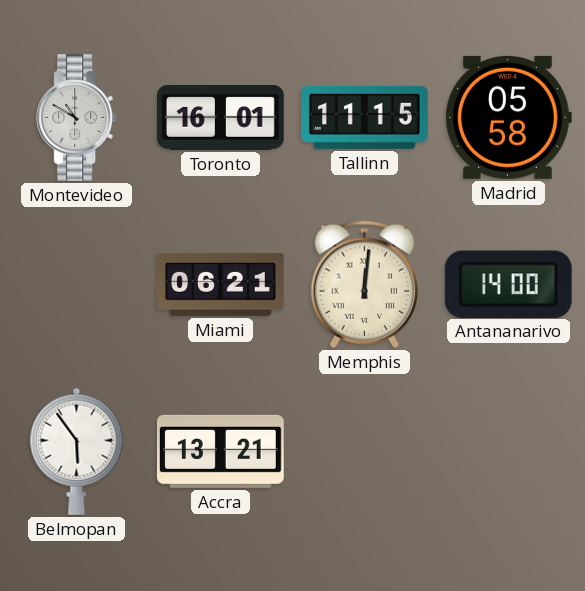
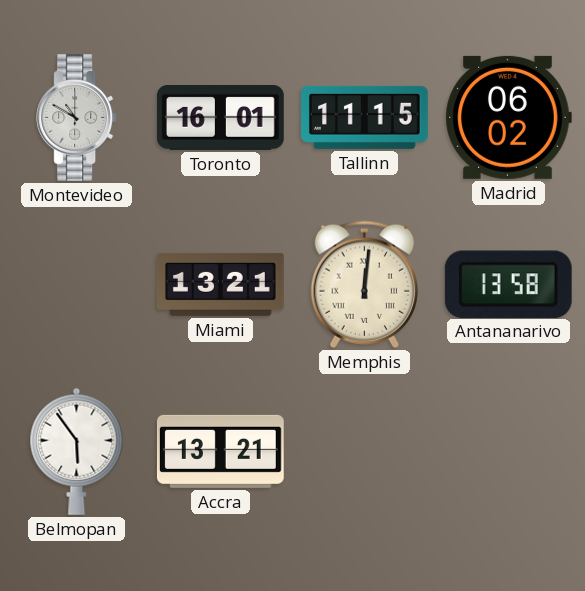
Madrid: 05:58 -> 06:02
Miami: 06:21 -> 13:21
Antananarivo: 14:00 -> 13:58
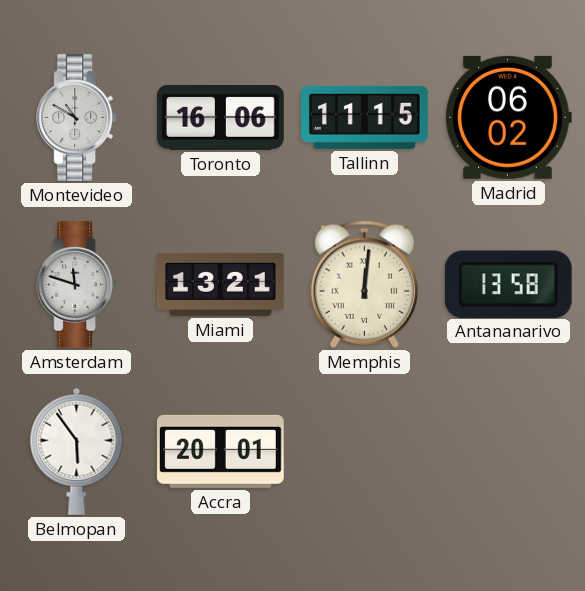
Toronto: 16:01 -> 16:06
Amsterdam: none -> 11:48
Accra: 13:21 -> 20:01
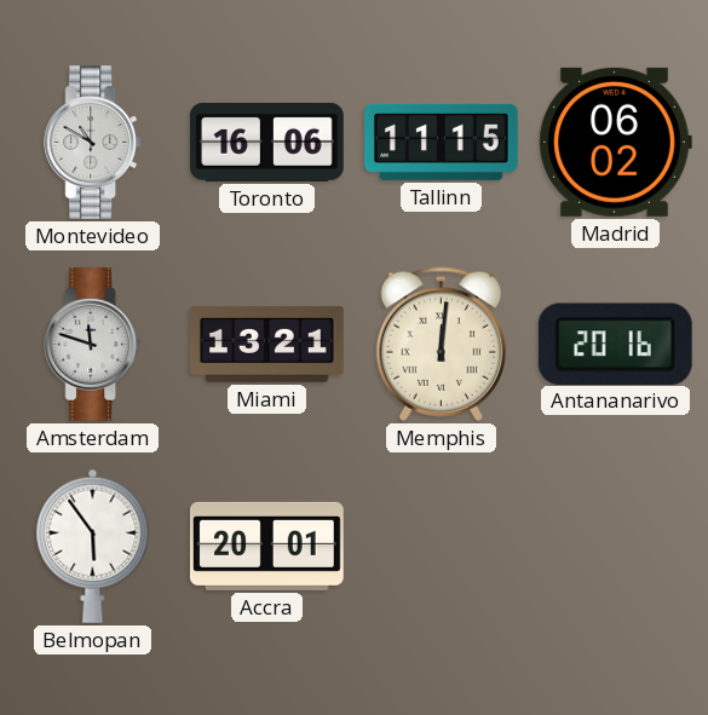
Antananarivo: 13:58 -> 20:16
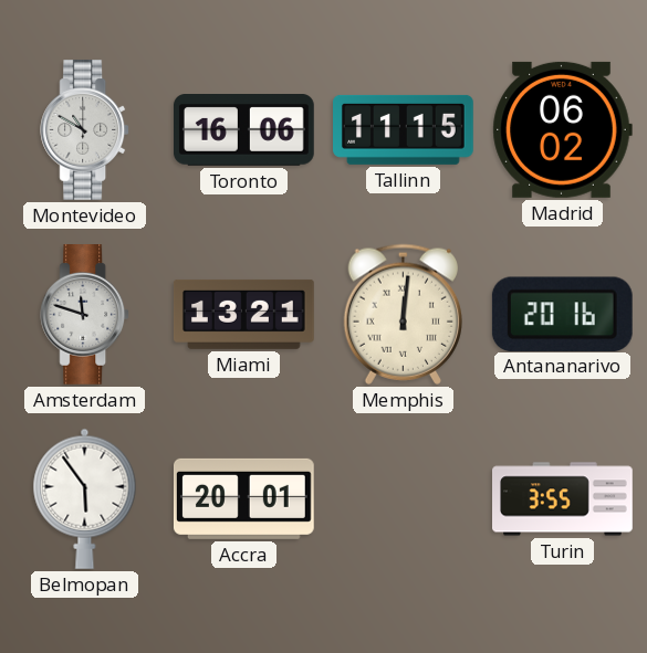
Turin: none -> 3:55
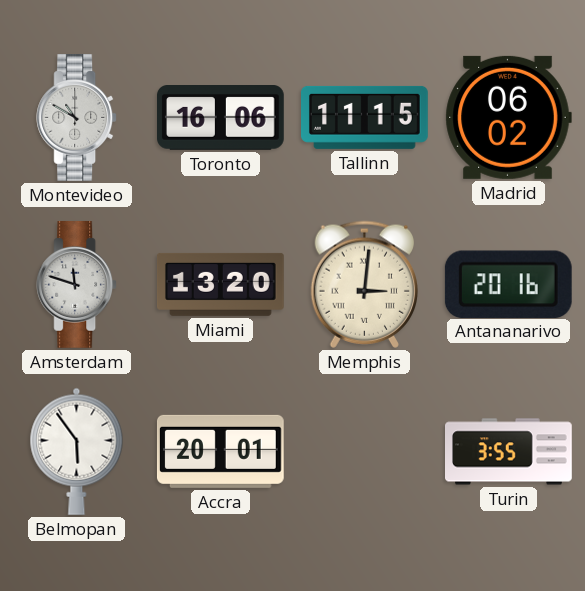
Miami: 13:21 -> 13:20
Memphis: 12:01 -> 3:01
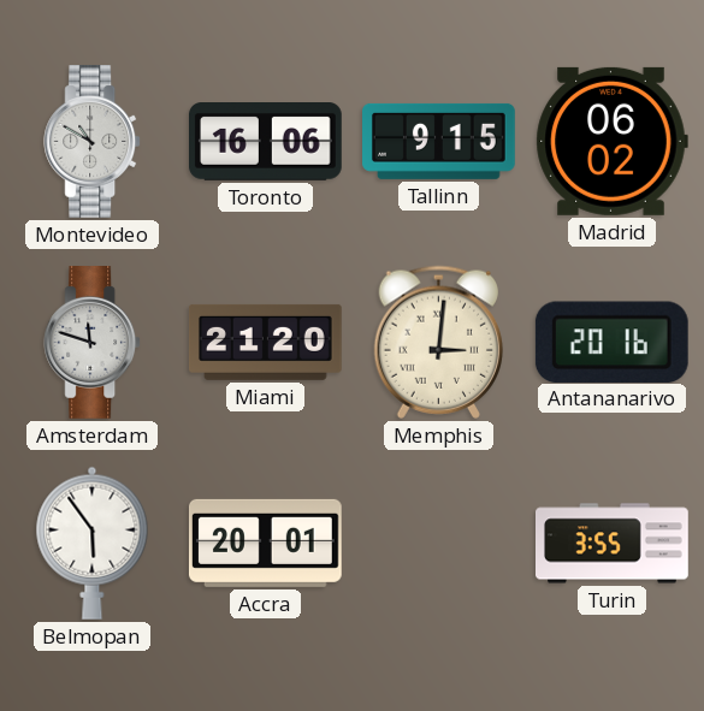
Tallinn: 11:15 -> 9:15
Miami: 13:20 -> 21:20
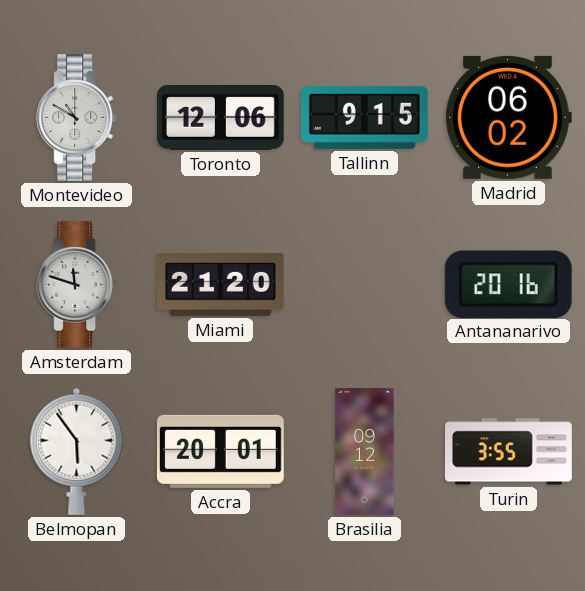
Toronto: 16:06 -> 12:06
Memphis: 3:01 -> none
Brasilia: none -> 09:12
